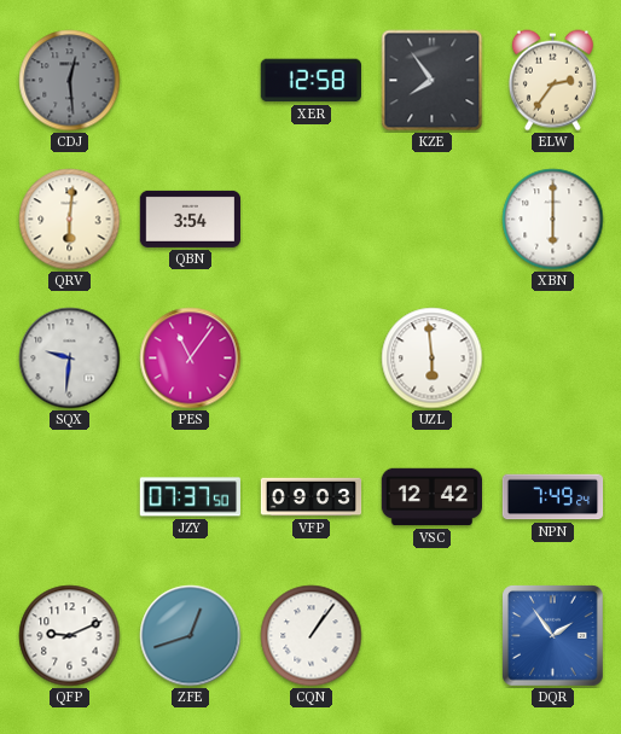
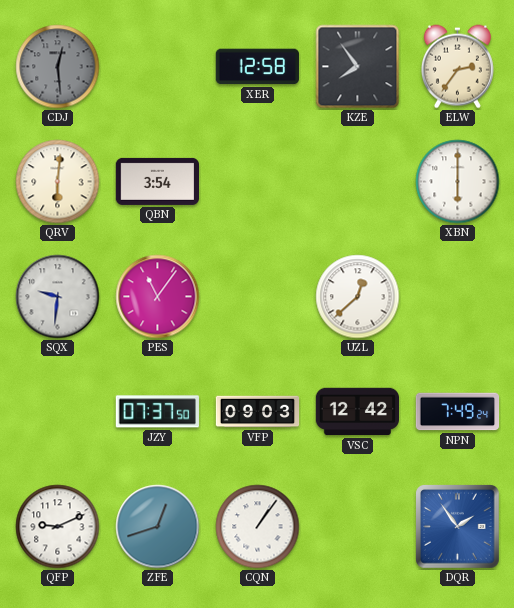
UZL: 5:59 -> 12:38
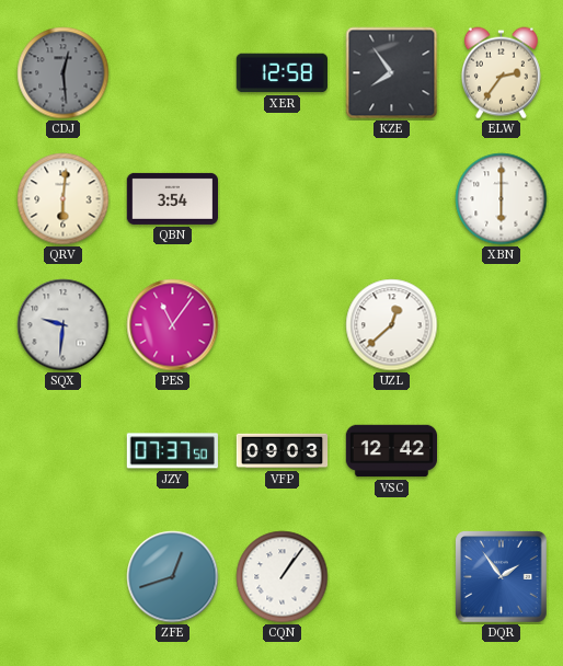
NPN: 7:49 -> none
QFP: 9:11 -> none
